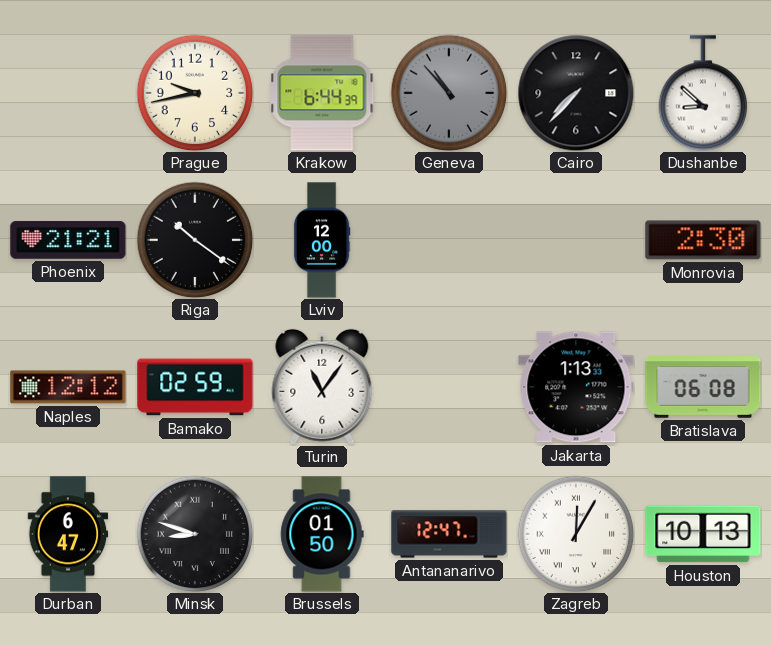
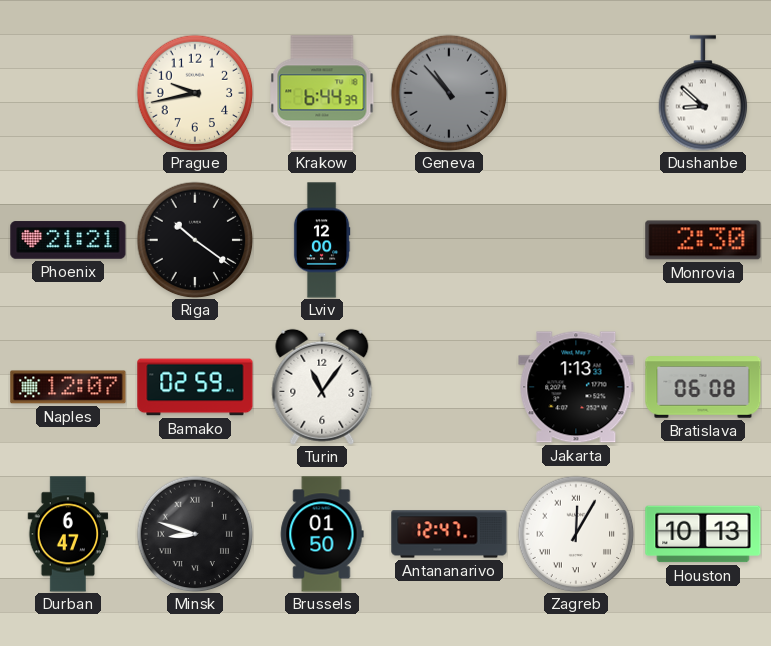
Cairo: 7:37 -> none
Naples: 12:12 -> 12:07
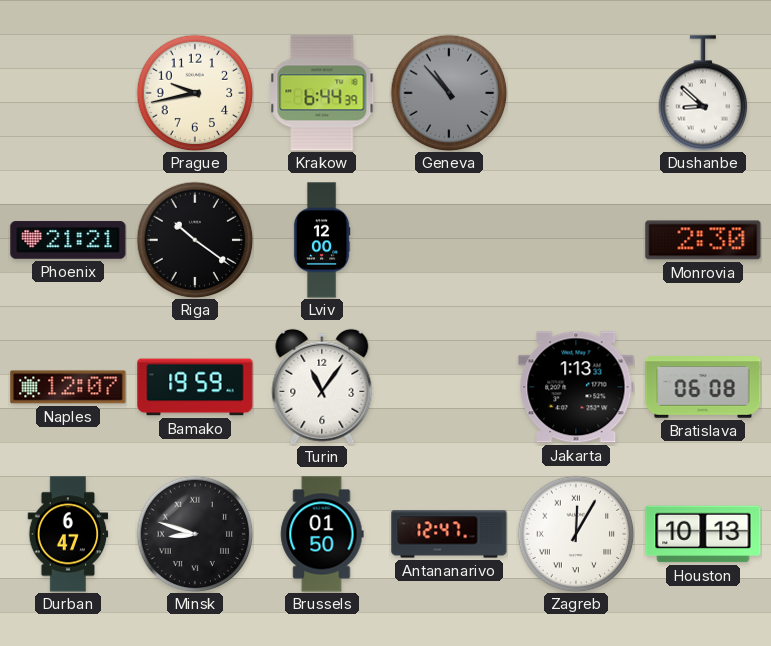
Bamako: 02:59 -> 19:59
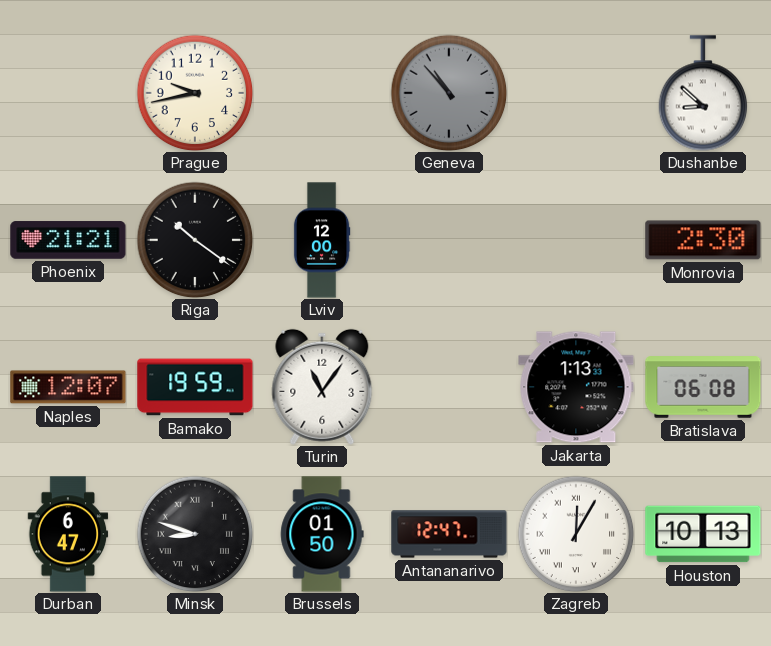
Krakow: 6:44 -> none
